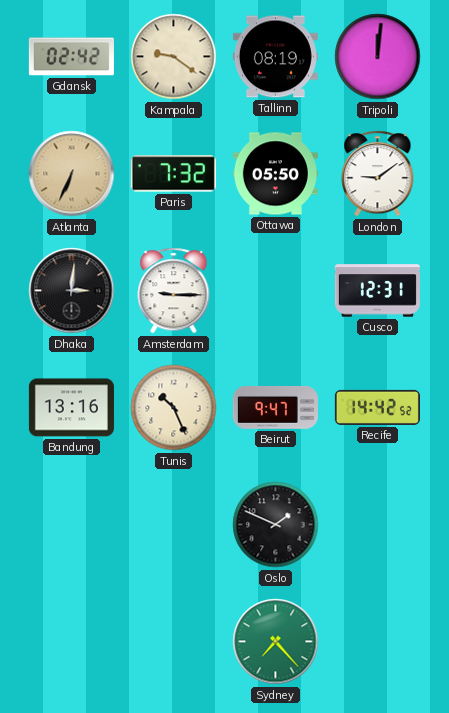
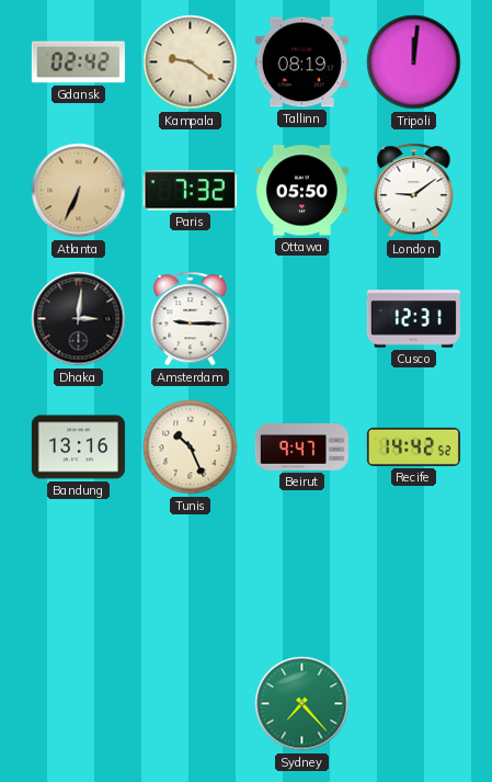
Oslo: 1:49 -> none
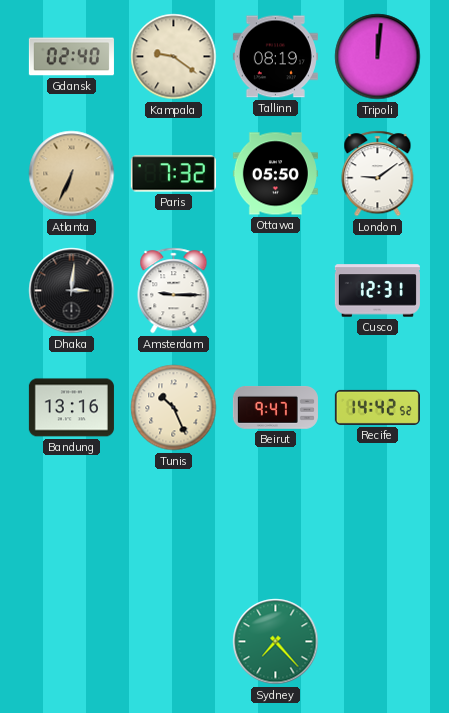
Gdansk: 02:42 -> 02:40
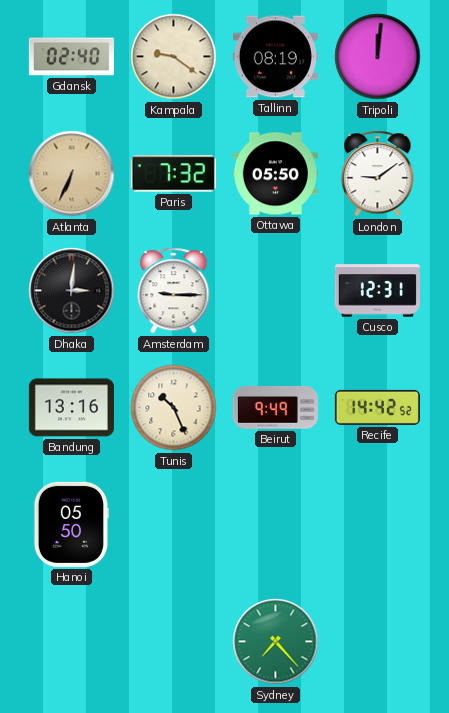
Beirut: 9:47 -> 9:49
Hanoi: none -> 05:50
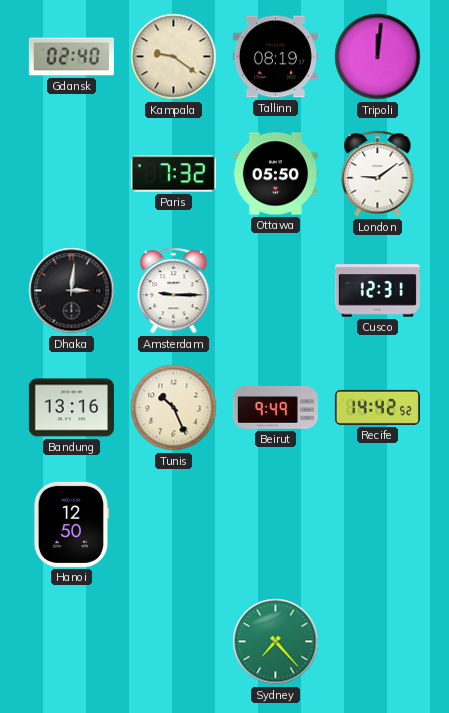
Atlanta: 6:34 -> none
Hanoi: 05:50 -> 12:50
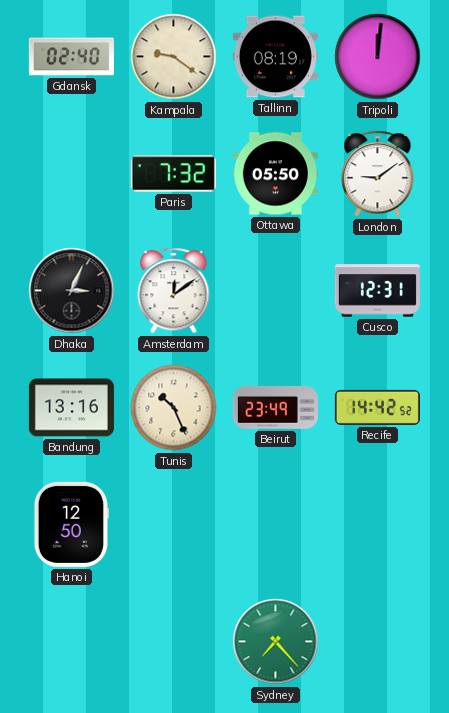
Dhaka: 3:01 -> 3:04
Amsterdam: 9:15 -> 12:09
Beirut: 9:49 -> 23:49
